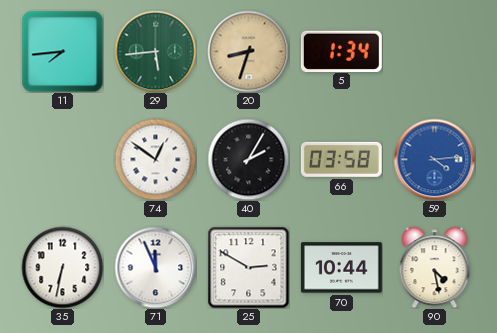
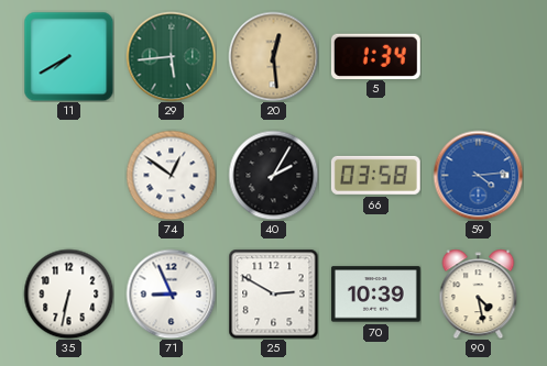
11: 7:44 -> 7:40
20: 8:33 -> 12:29
71: 11:56 -> 8:56
70: 10:44 -> 10:39
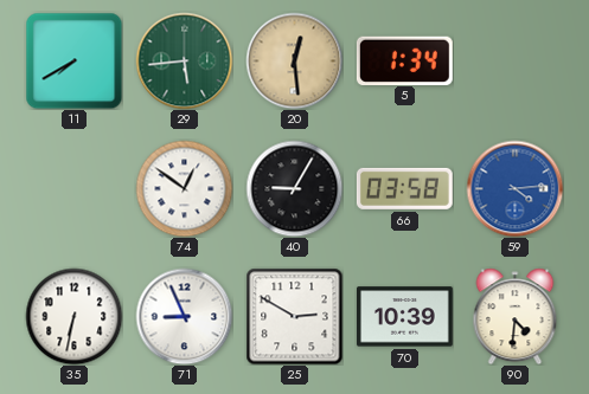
40: 2:05 -> 9:05
90: 4:28 -> 4:31
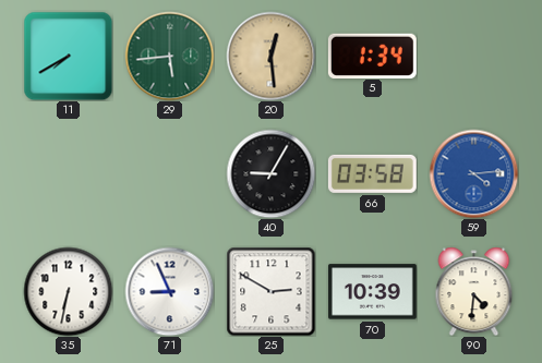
74: 12:51 -> none
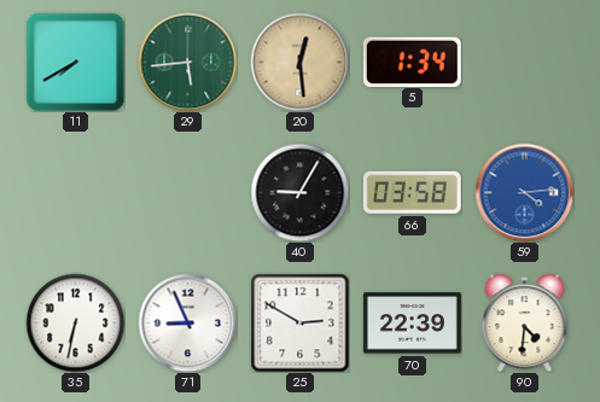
70: 10:39 -> 22:39
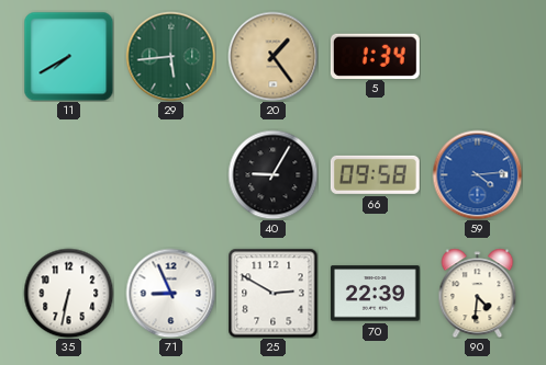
20: 12:29 -> 1:24
66: 03:58 -> 09:58
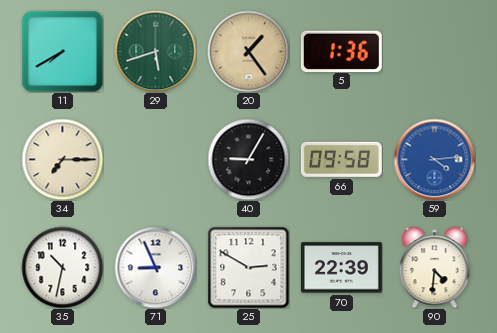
29: 5:44 -> 5:42
5: 1:34 -> 1:36
34: none -> 7:15
35: 6:32 -> 10:32
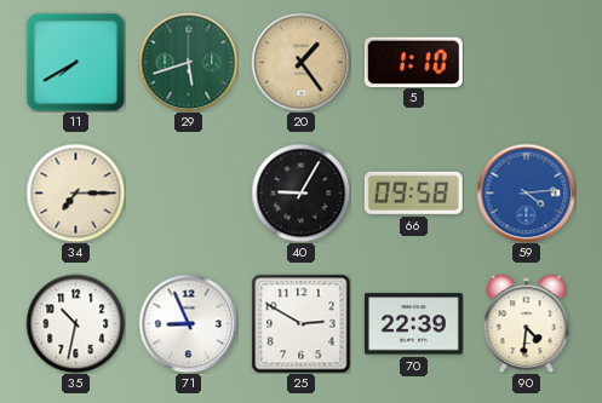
5: 1:36 -> 1:10
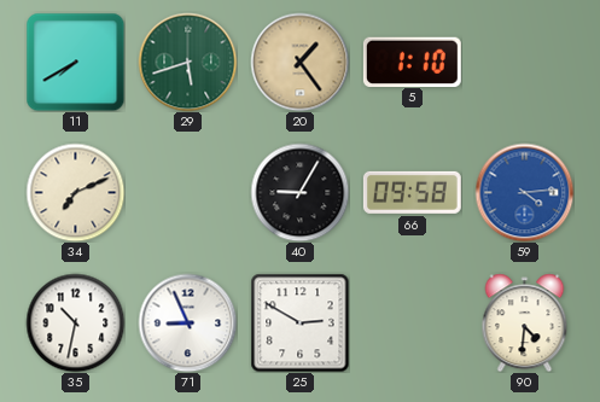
34: 7:15 -> 7:11
70: 22:39 -> none
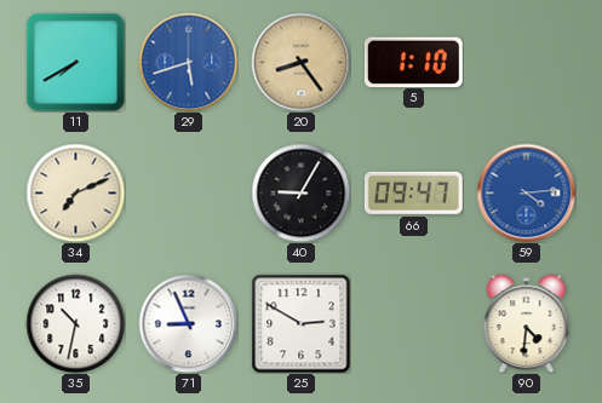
29 dial: green -> blue
20: 1:24 -> 8:24
66: 09:58 -> 09:47
